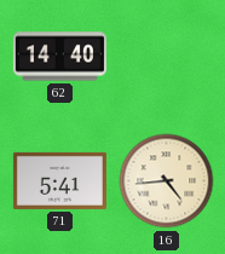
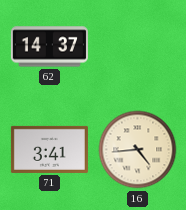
62: 14:40 -> 14:37
71: 5:41 -> 3:41
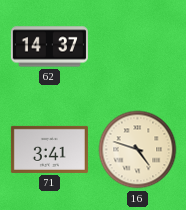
16: 4:44 -> 4:48
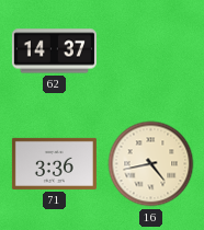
71: 3:41 -> 3:36
16: 4:48 -> 4:43
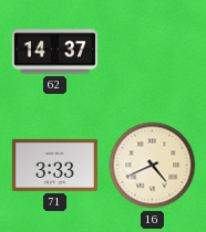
71: 3:36 -> 3:33
16: 4:43 -> 4:41
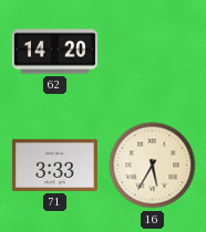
62: 14:37 -> 14:20
16: 4:41 -> 5:35
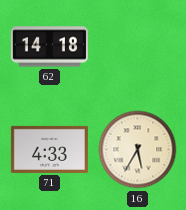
62: 14:20 -> 14:18
71: 3:33 -> 4:33
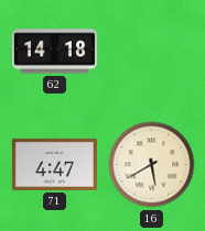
71: 4:33 -> 4:47
16: 5:35 -> 5:40
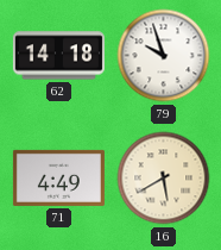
79: none -> 9:57
71: 4:47 -> 4:49
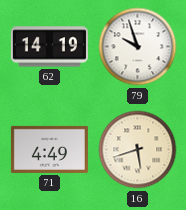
62: 14:18 -> 14:19
16: 5:40 -> 5:42
